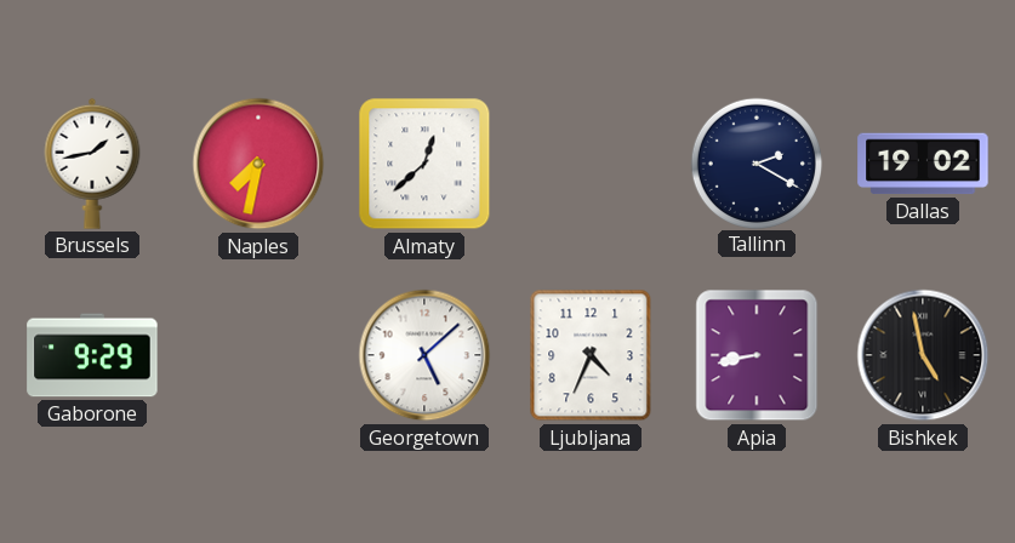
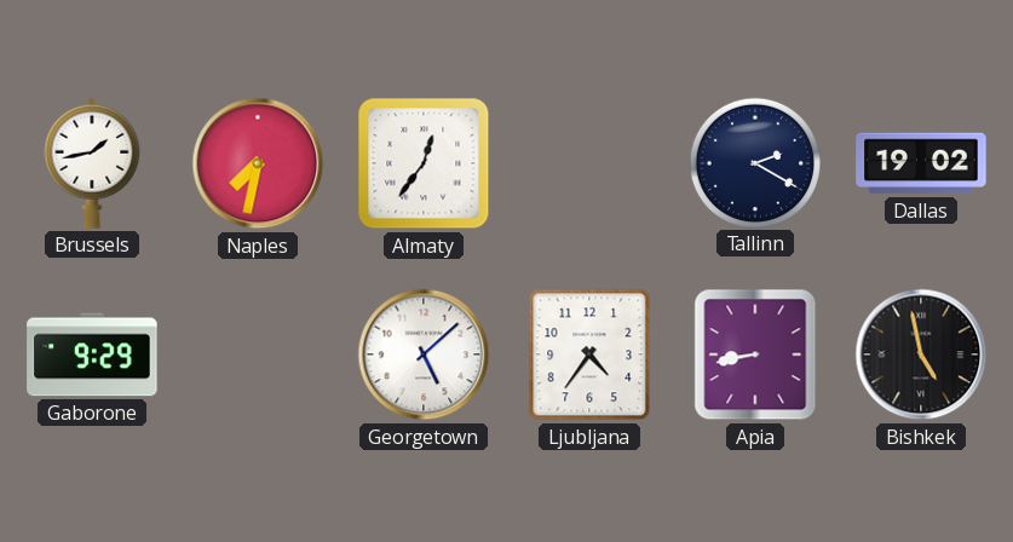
Almaty: 12:38 -> 12:36
Ljubljana: 4:34 -> 4:36
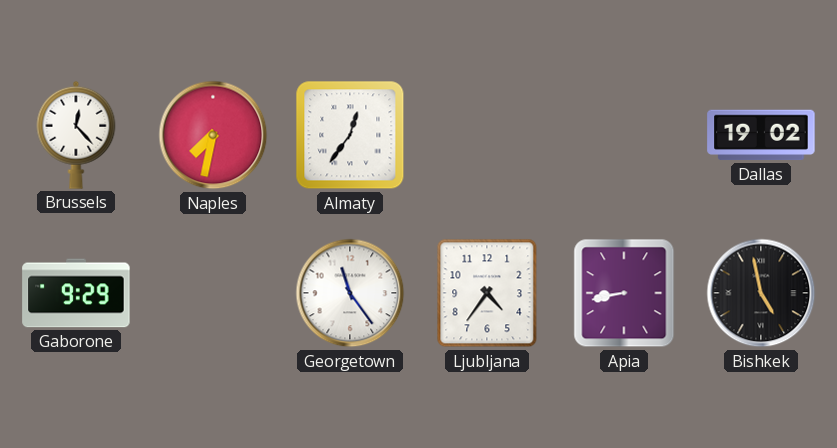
Brussels: 1:43 -> 12:23
Tallinn: 2:20 -> none
Georgetown: 5:08 -> 11:24
